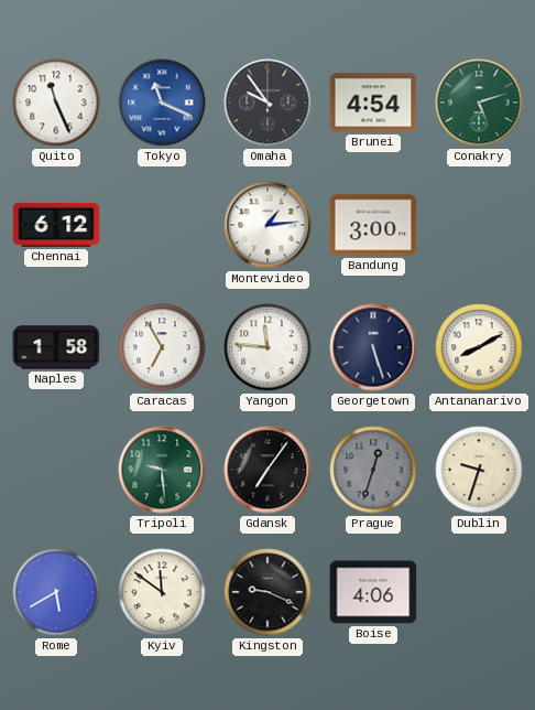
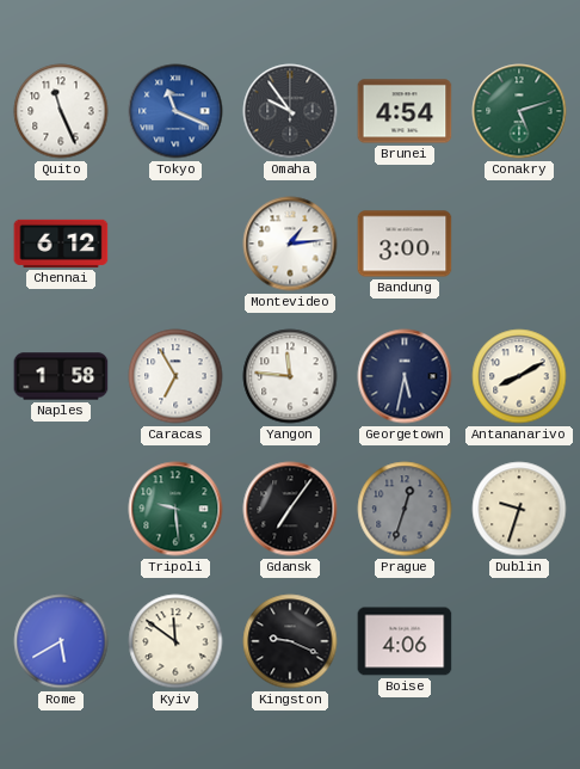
Georgetown: 5:27 -> 5:32
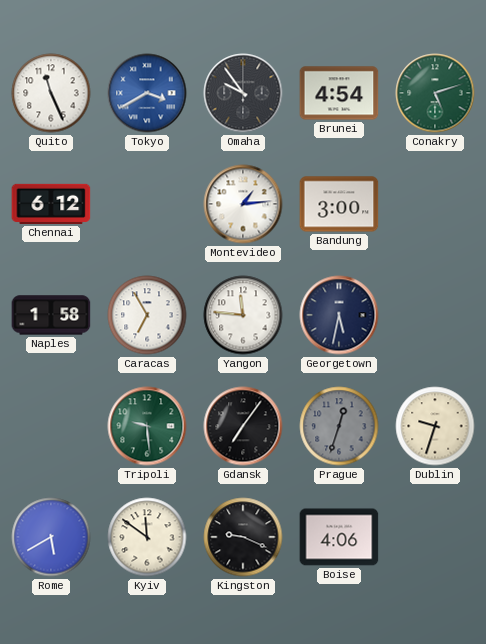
Tokyo: 11:19 -> 3:40
Antananarivo: 8:10 -> none
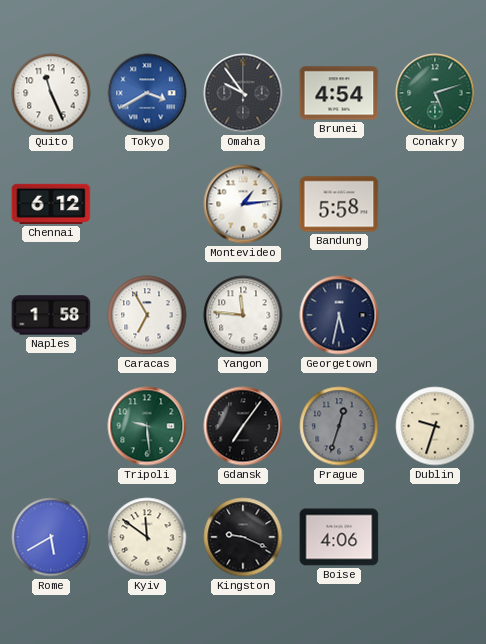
Bandung: 3:00 -> 5:58
